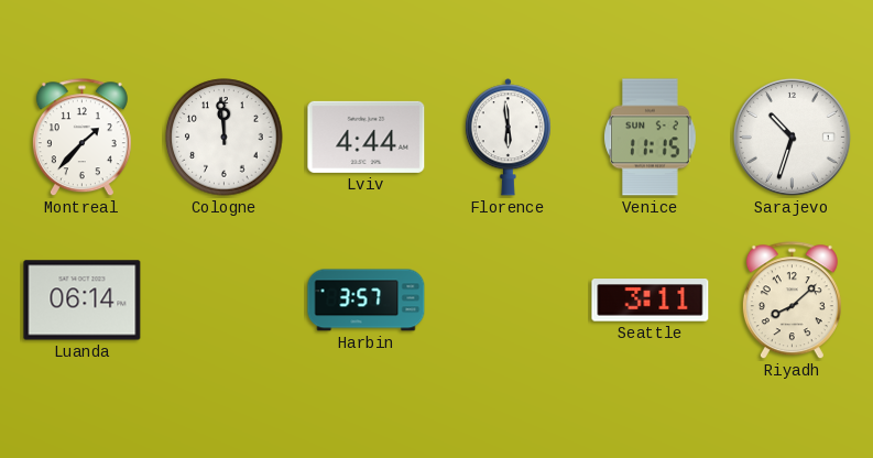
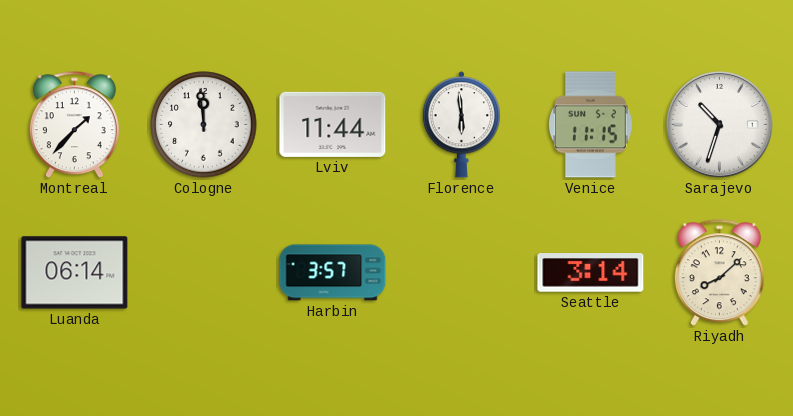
Lviv: 4:44 -> 11:44
Seattle: 3:11 -> 3:14
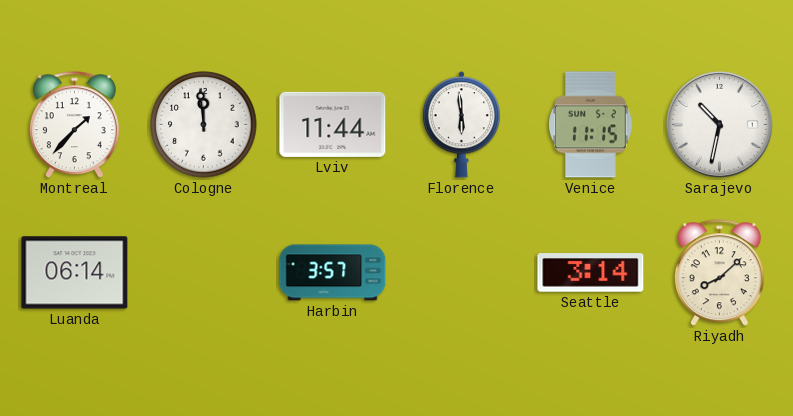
Sarajevo: 10:33 -> 10:32
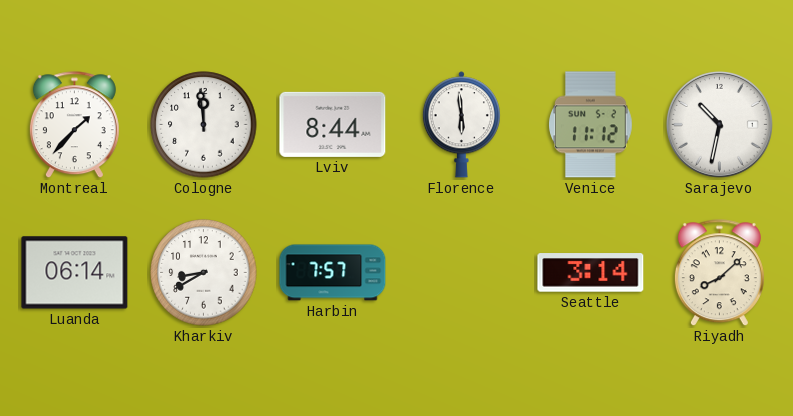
Lviv: 11:44 -> 8:44
Venice: 11:15 -> 11:12
Kharkiv: none -> 8:40
Harbin: 3:57 -> 7:57
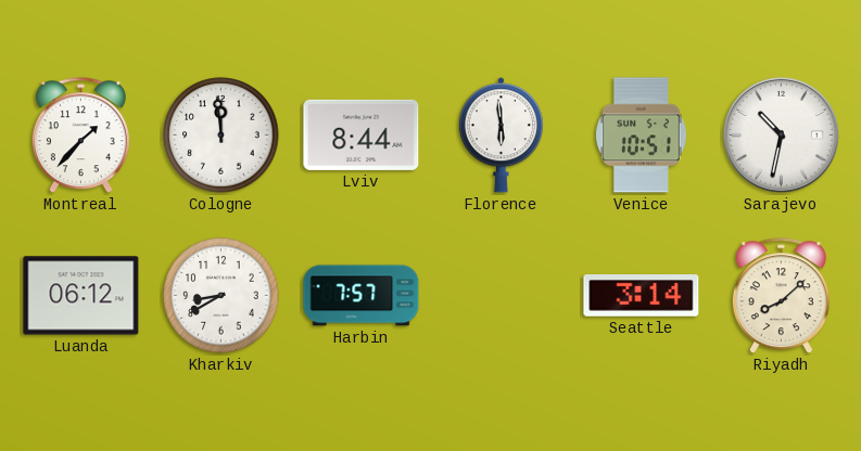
Venice: 11:12 -> 10:51
Luanda: 06:14 -> 06:12
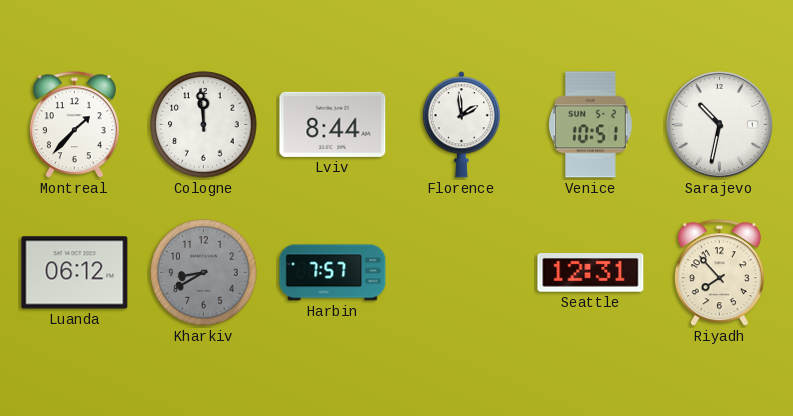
Florence: 5:59 -> 1:59
Kharkiv dial: white -> grey
Seattle: 3:14 -> 12:31
Riyadh: 8:08 -> 7:53
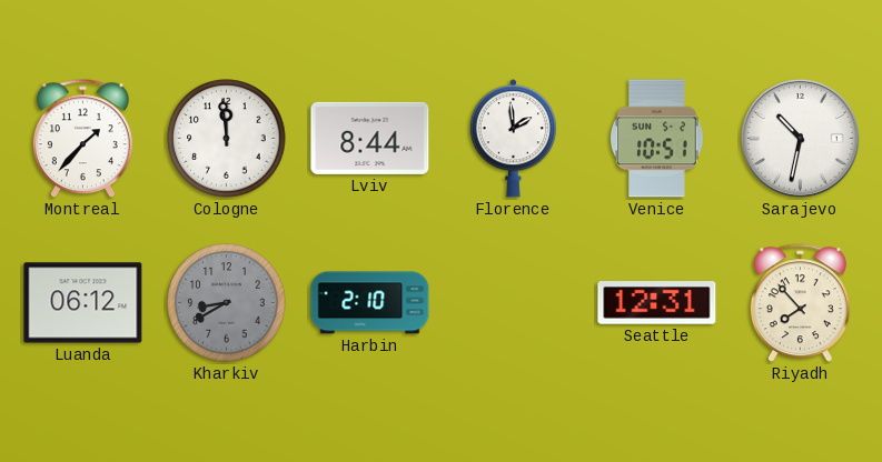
Harbin: 7:57 -> 2:10
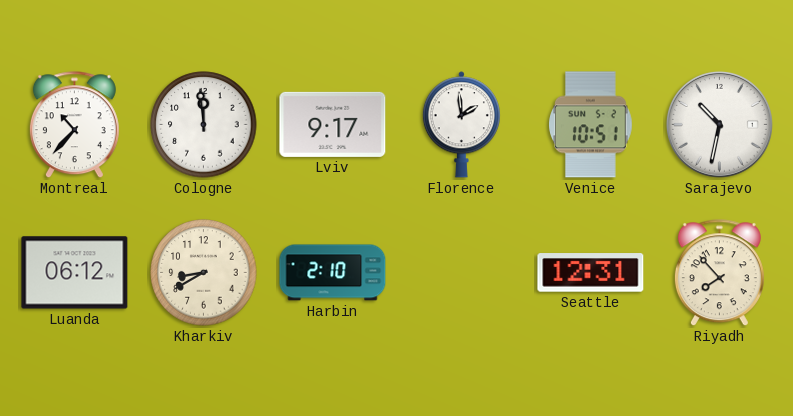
Montreal: 1:37 -> 10:37
Lviv: 8:44 -> 9:17
Kharkiv dial: grey -> cream
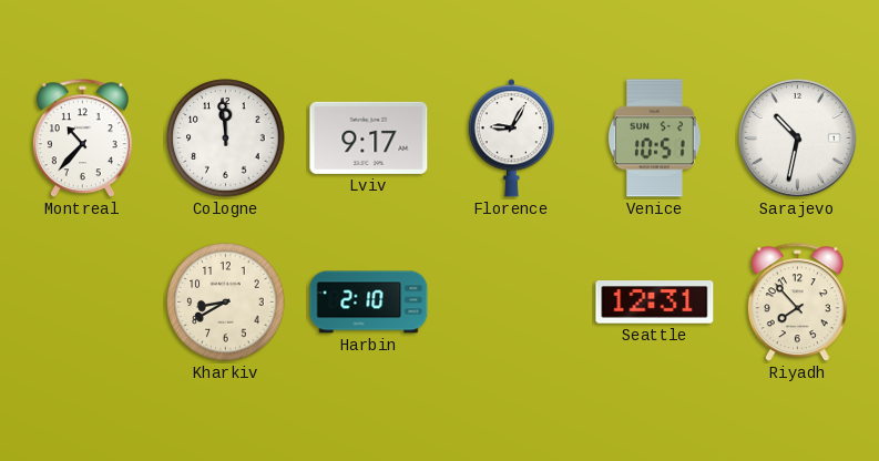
Florence: 1:59 -> 9:05
Luanda: 06:12 -> none
